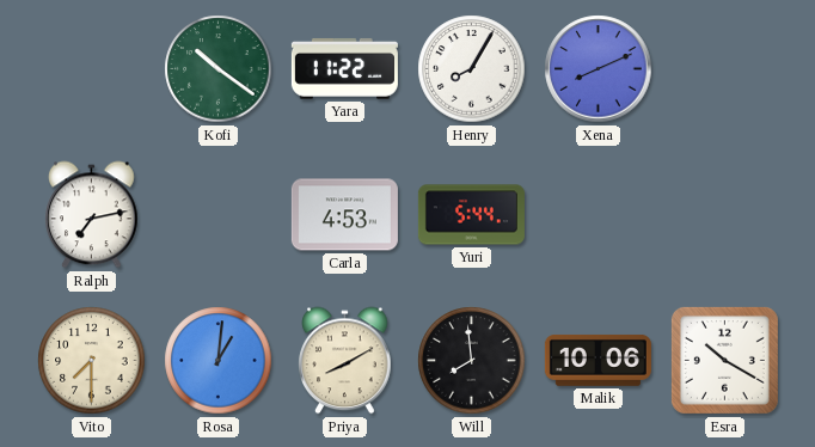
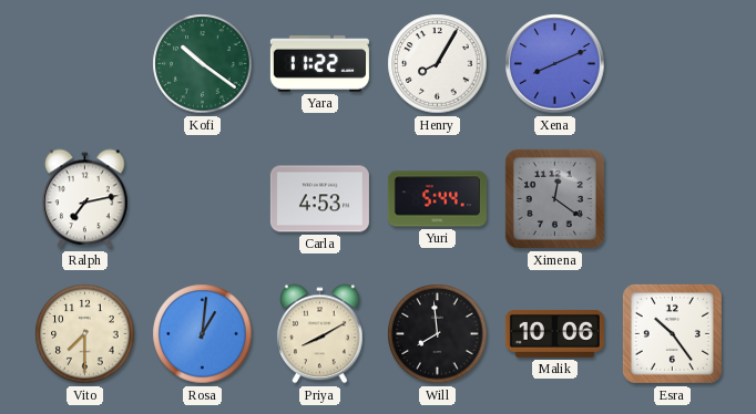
Ximena: none -> 12:21
Esra: 10:20 -> 10:24
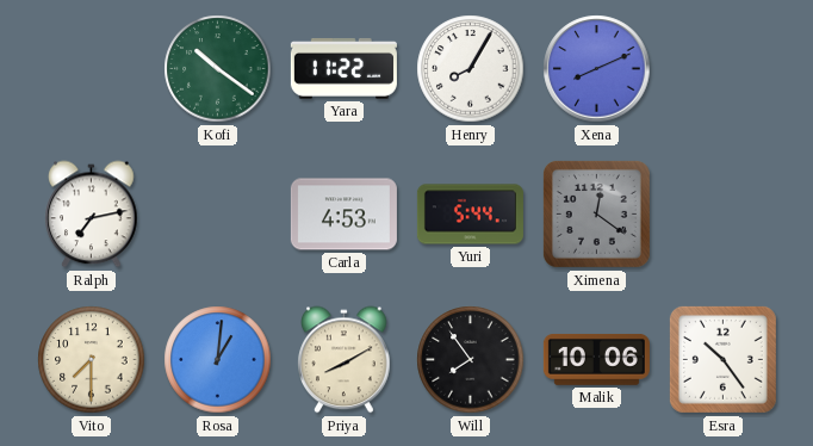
Will: 7:59 -> 7:54
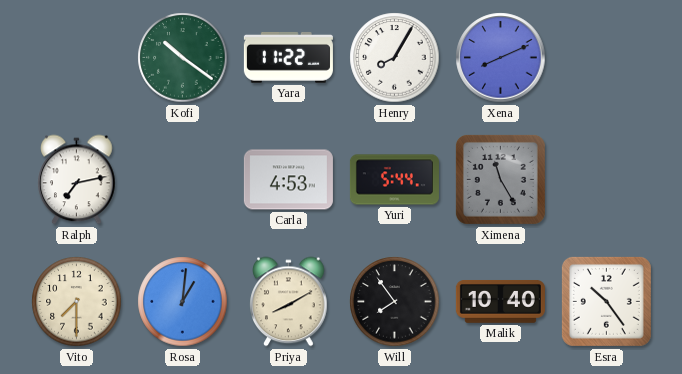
Ximena: 12:21 -> 11:25
Malik: 10:06 -> 10:40
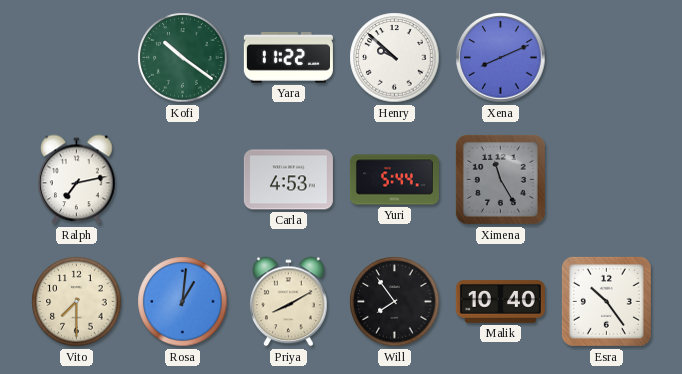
Henry: 8:05 -> 9:52
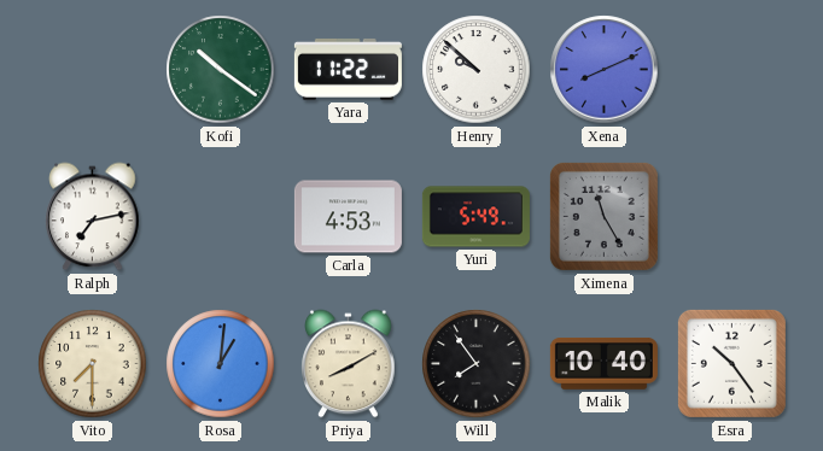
Yuri: 5:44 -> 5:49
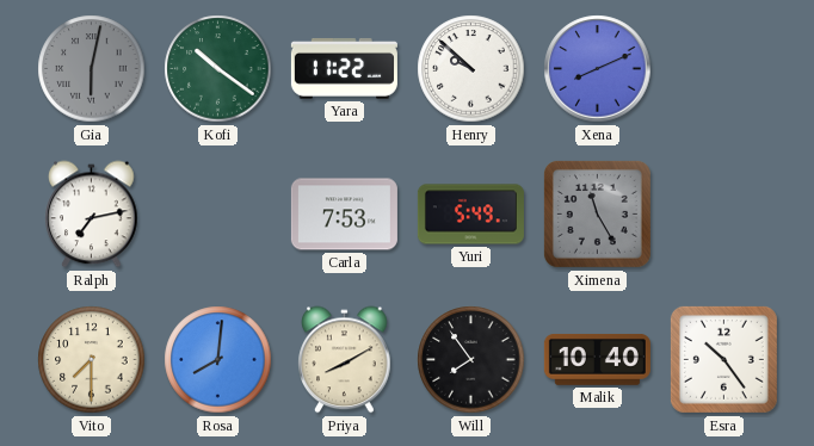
Gia: none -> 6:02
Carla: 4:53 -> 7:53
Rosa: 1:01 -> 8:01
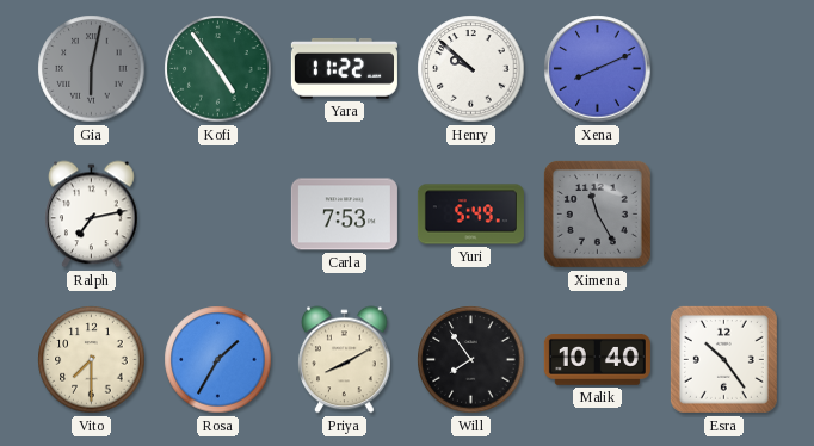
Kofi: 10:21 -> 4:54
Rosa: 8:01 -> 1:35
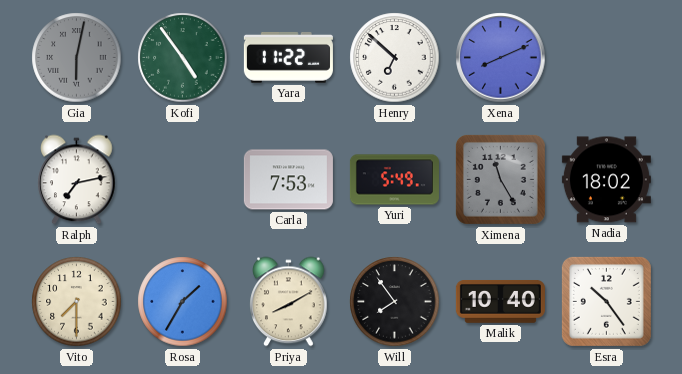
Henry: 9:52 -> 6:52
Nadia: none -> 18:02
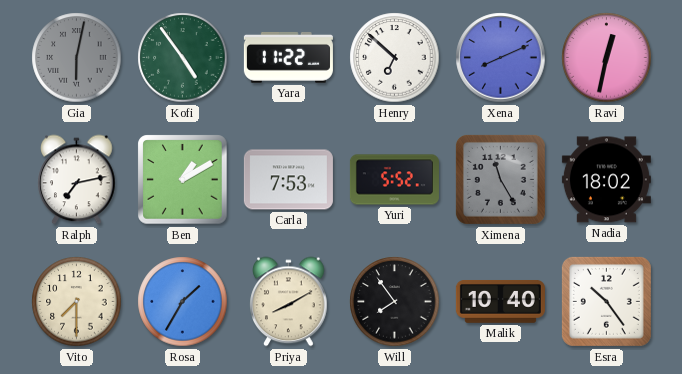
Ravi: none -> 12:32
Ben: none -> 1:10
Yuri: 5:49 -> 5:52
